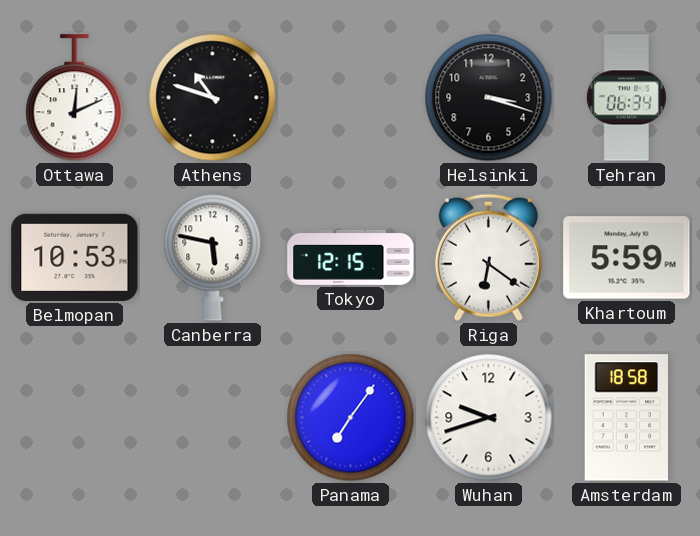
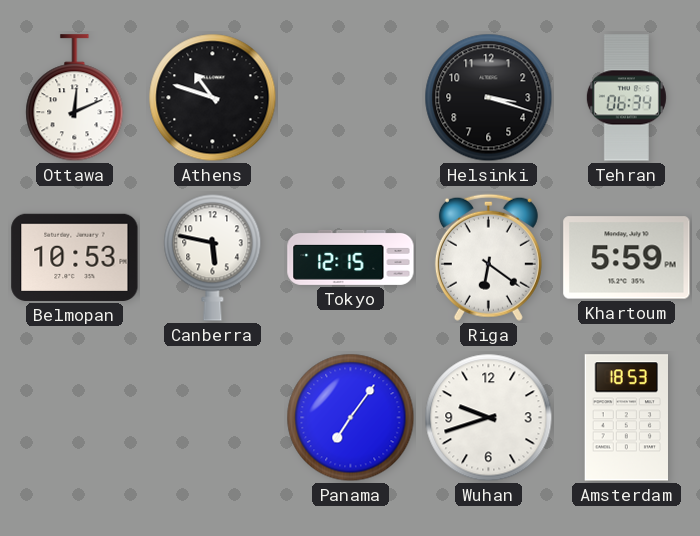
Amsterdam: 18:58 -> 18:53
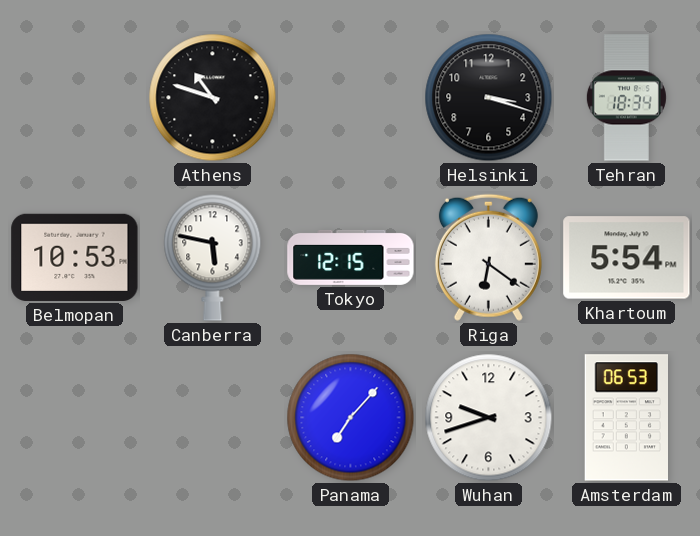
Ottawa: 12:11 -> none
Tehran: 06:34 -> 18:34
Khartoum: 5:59 -> 5:54
Panama: 7:06 -> 7:07
Amsterdam: 18:53 -> 06:53
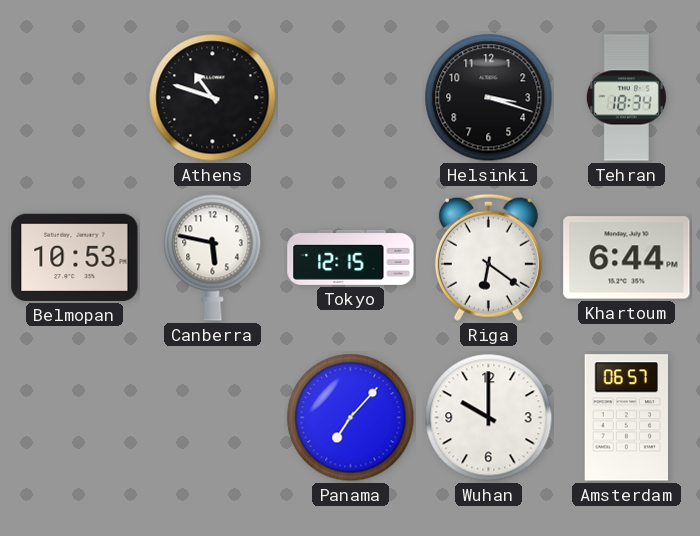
Khartoum: 5:54 -> 6:44
Wuhan: 9:42 -> 10:00
Amsterdam: 06:53 -> 06:57
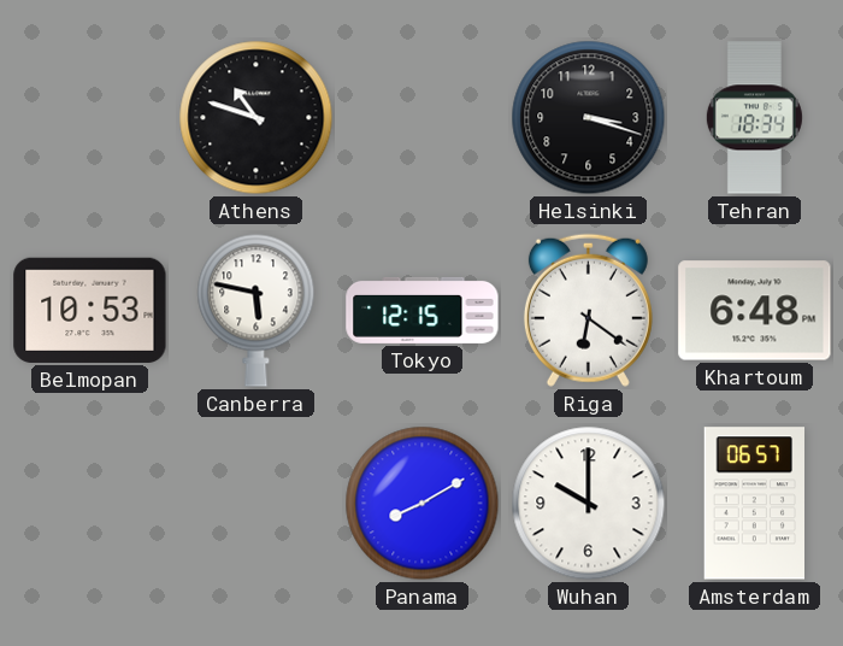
Khartoum: 6:44 -> 6:48
Panama: 7:07 -> 8:10
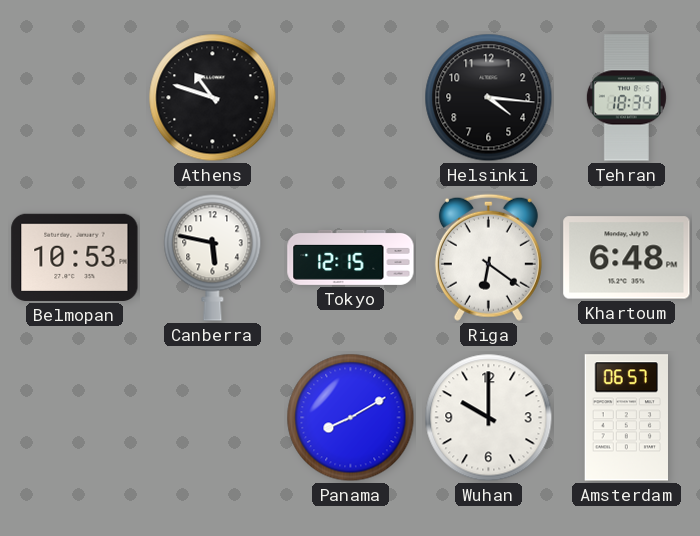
Helsinki: 3:18 -> 4:16
